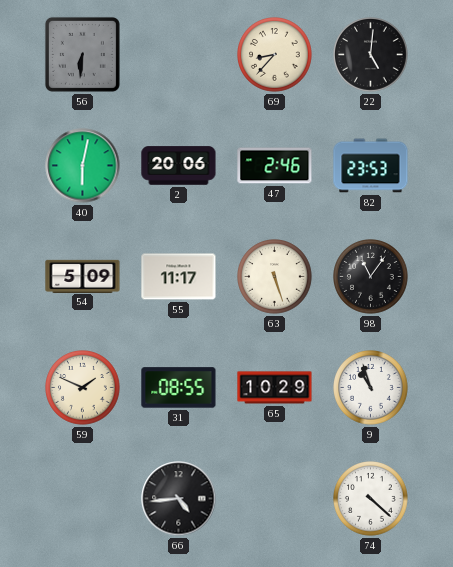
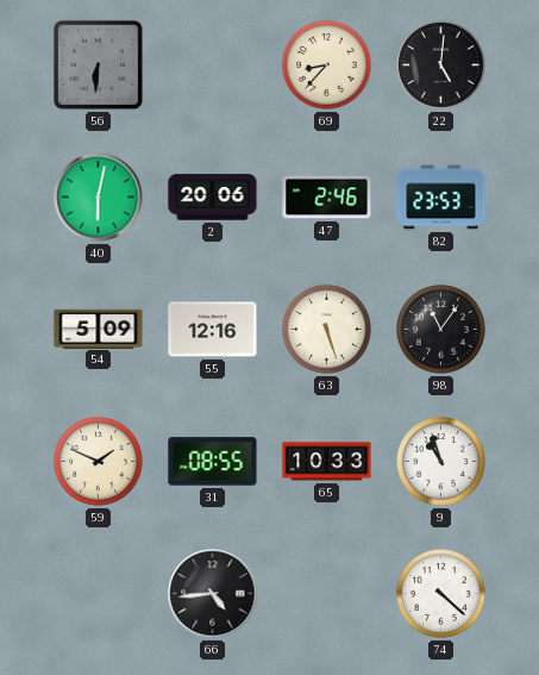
55: 11:17 -> 12:16
65: 10:29 -> 10:33
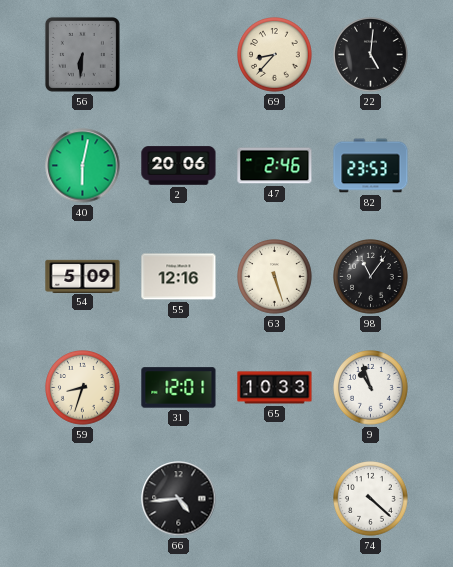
59: 1:49 -> 8:33
31: 08:55 -> 12:01
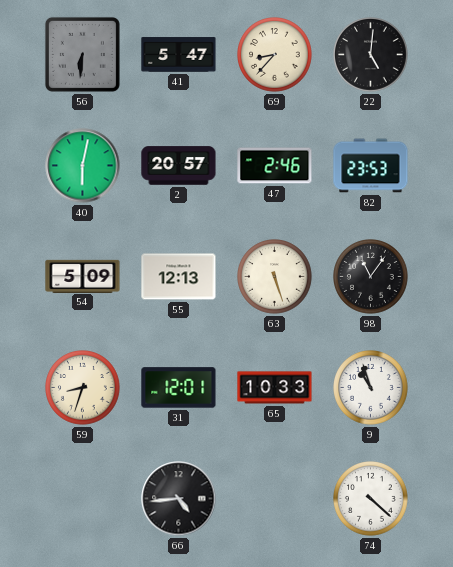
41: none -> 5:47
2: 20:06 -> 20:57
55: 12:16 -> 12:13
